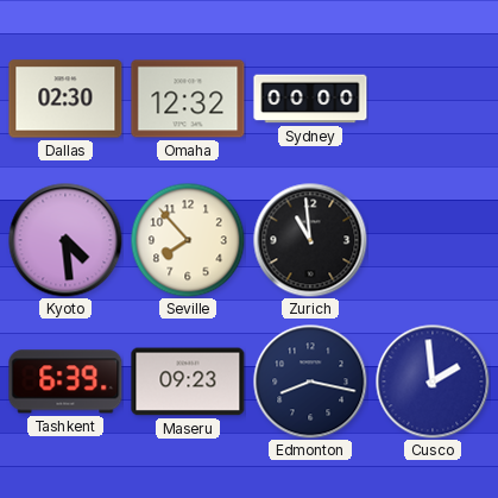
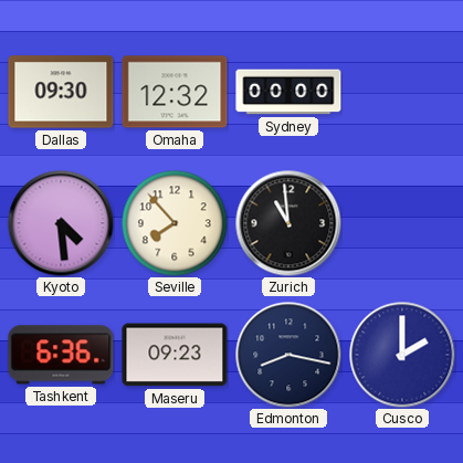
Dallas: 02:30 -> 09:30
Tashkent: 6:39 -> 6:36
Cusco: 1:59 -> 2:00
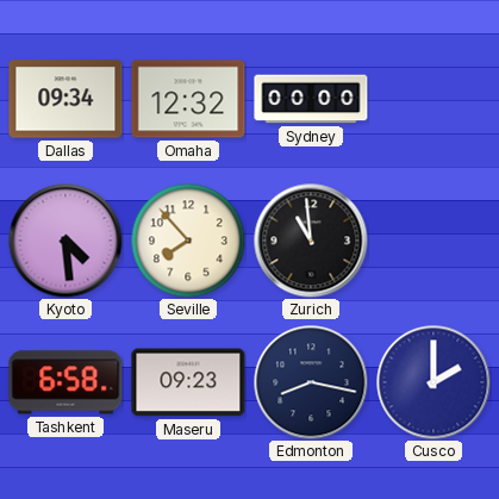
Dallas: 09:30 -> 09:34
Tashkent: 6:36 -> 6:58
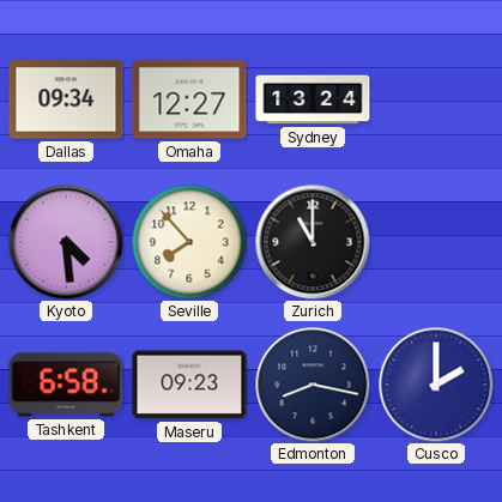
Omaha: 12:32 -> 12:27
Sydney: 00:00 -> 13:24
Zurich: 10:59 -> 11:00
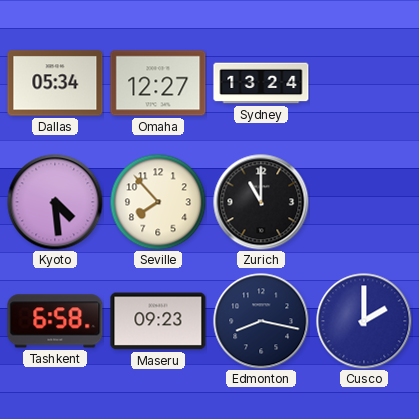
Dallas: 09:34 -> 05:34
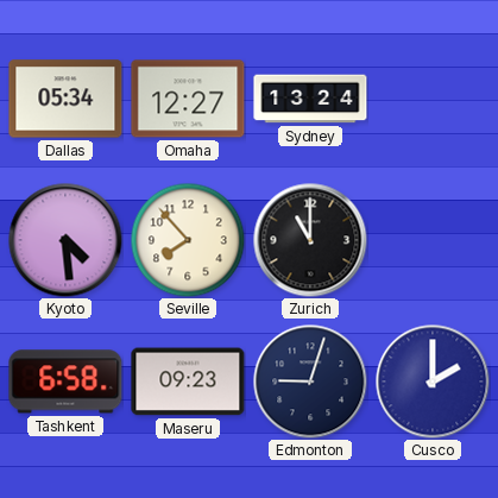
Edmonton: 8:17 -> 9:03
